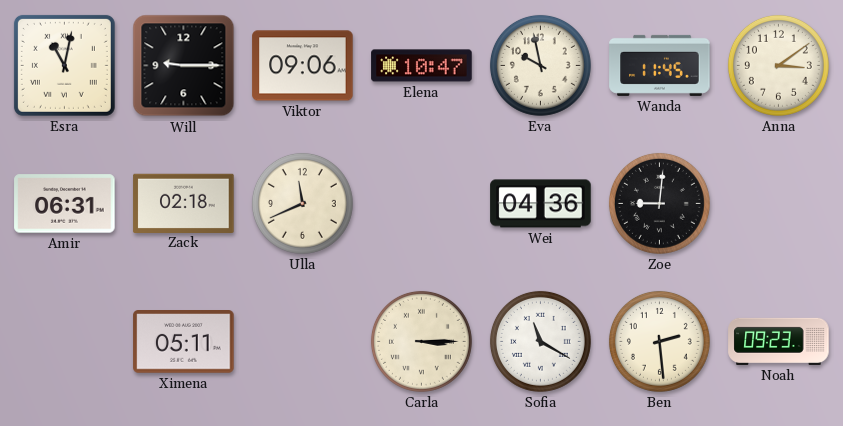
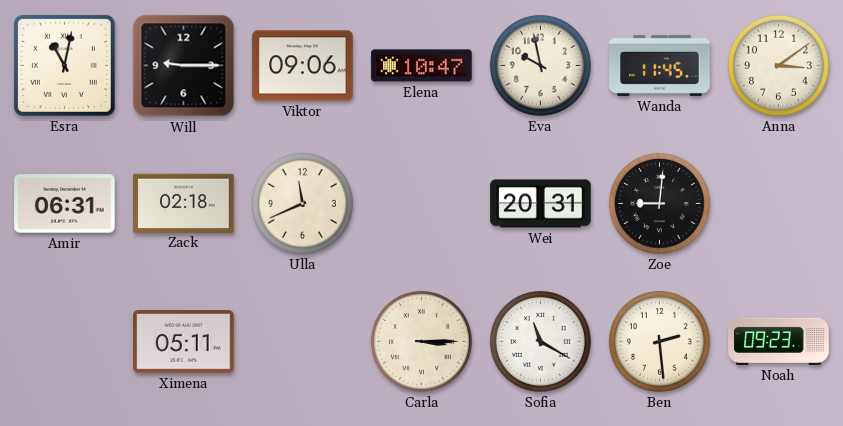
Wei: 04:36 -> 20:31
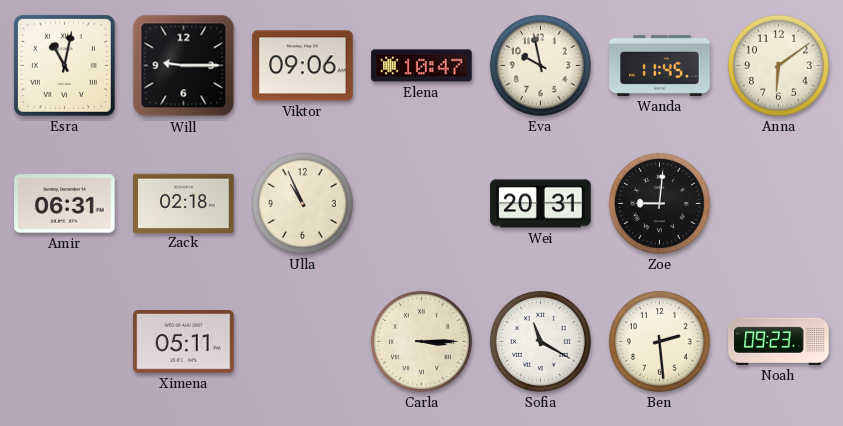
Anna: 3:09 -> 6:09
Ulla: 11:41 -> 10:56
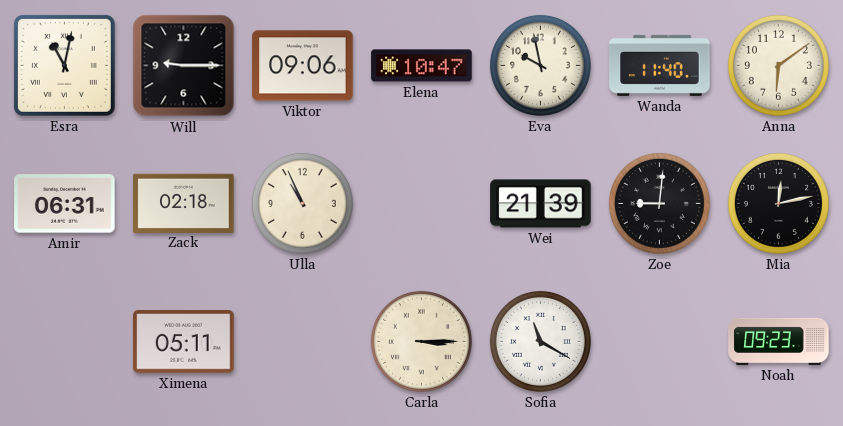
Wanda: 11:45 -> 11:40
Wei: 20:31 -> 21:39
Mia: none -> 12:13
Ben: 2:29 -> none
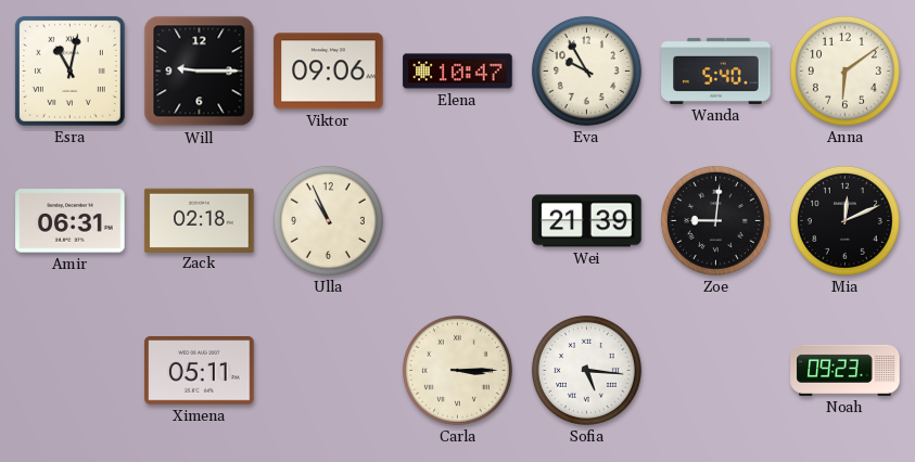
Eva: 9:58 -> 9:55
Wanda: 11:40 -> 5:40
Mia: 12:13 -> 12:11
Sofia: 11:20 -> 5:16
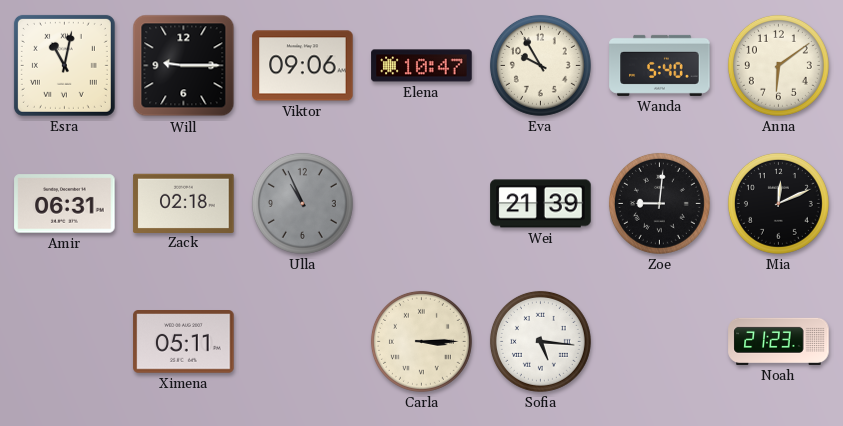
Ulla dial: cream -> grey
Noah: 09:23 -> 21:23
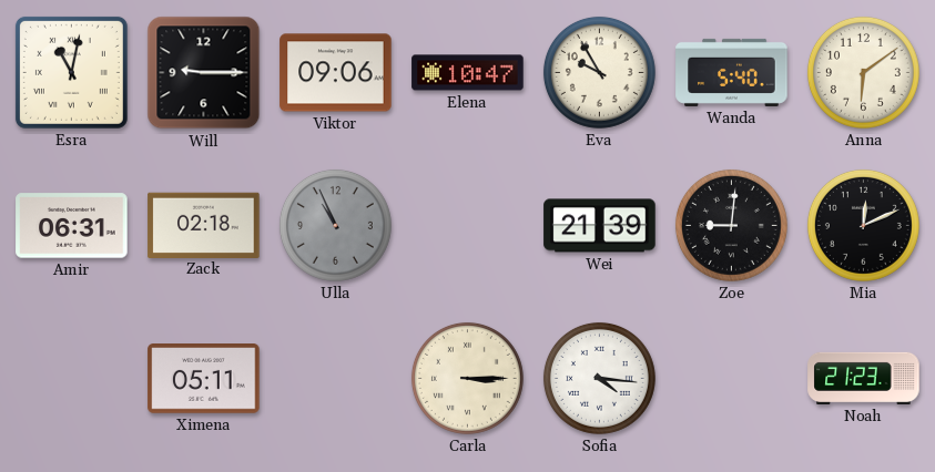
Sofia: 5:16 -> 4:16
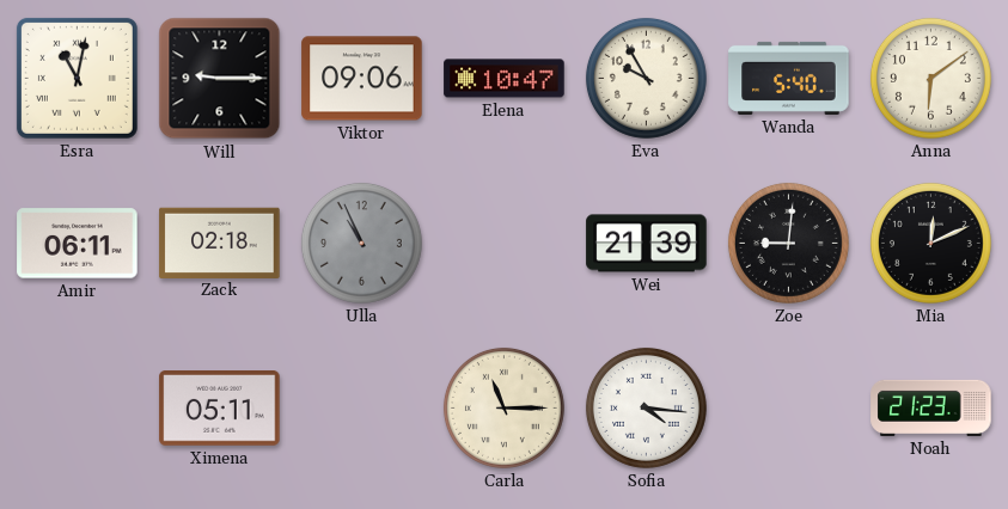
Amir: 06:31 -> 06:11
Carla: 3:15 -> 11:15
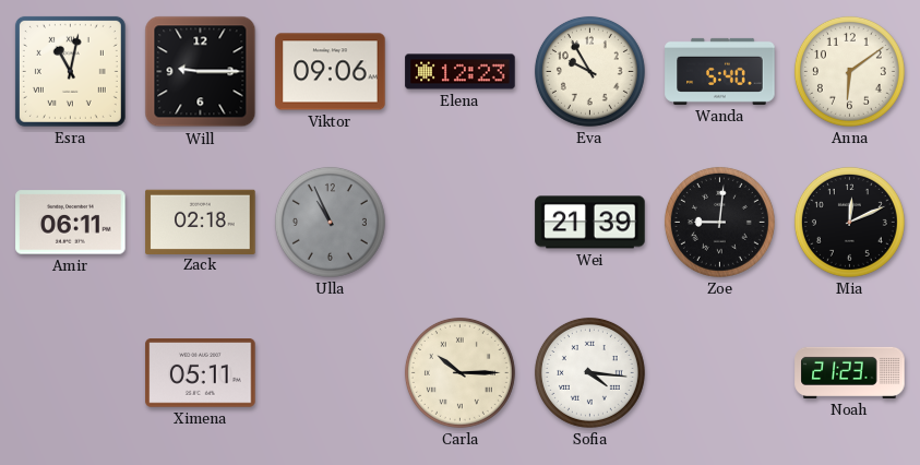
Elena: 10:47 -> 12:23
Carla: 11:15 -> 10:15
